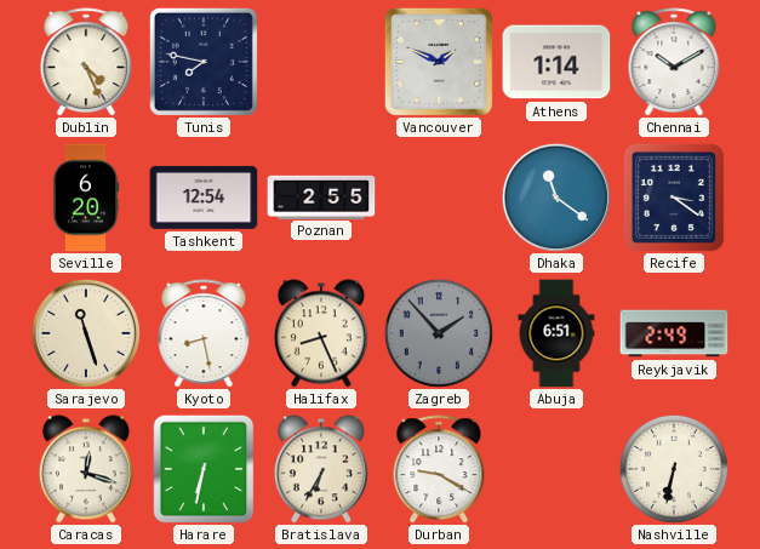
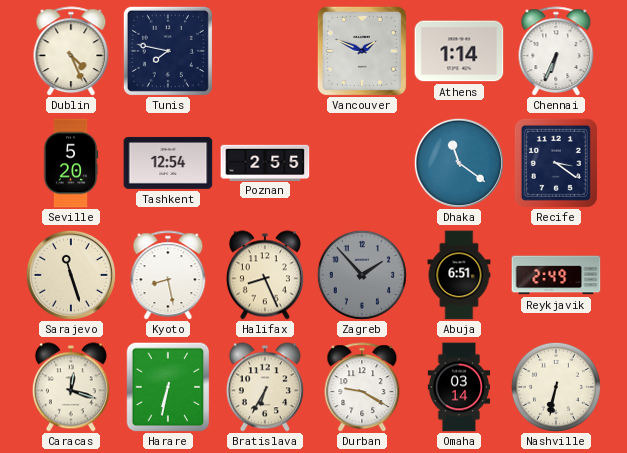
Chennai: 10:10 -> 6:34
Seville: 6:20 -> 5:20
Omaha: none -> 03:14
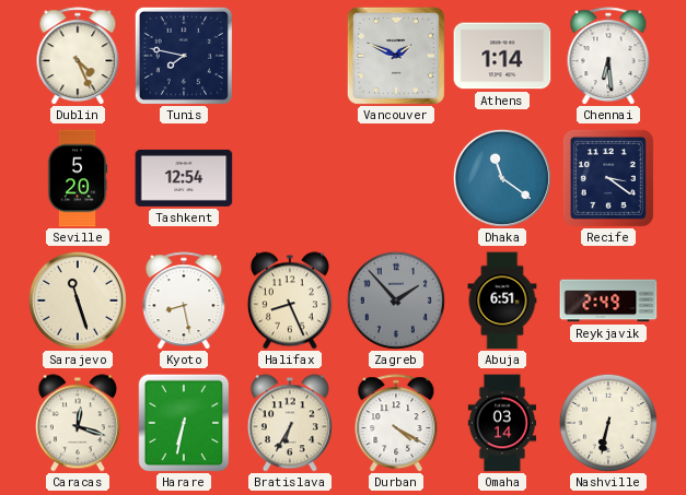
Chennai: 6:34 -> 6:29
Poznan: 2:55 -> none
Durban: 9:20 -> 4:20
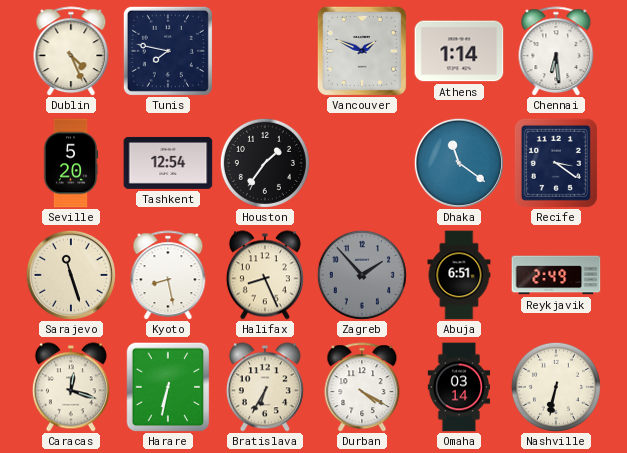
Houston: none -> 1:36
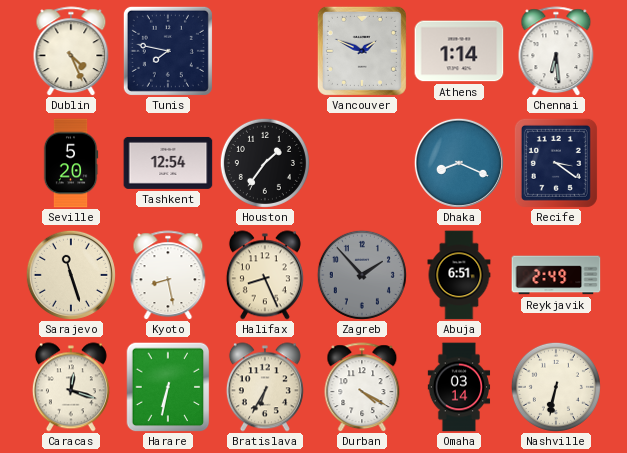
Dhaka: 11:21 -> 8:19
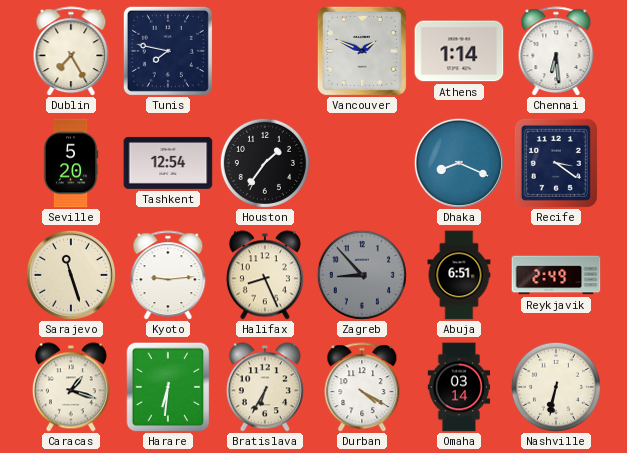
Dublin: 4:26 -> 7:25
Kyoto: 8:28 -> 9:14
Zagreb: 1:53 -> 8:53
Caracas: 12:18 -> 1:18
Harare: 6:32 -> 6:31
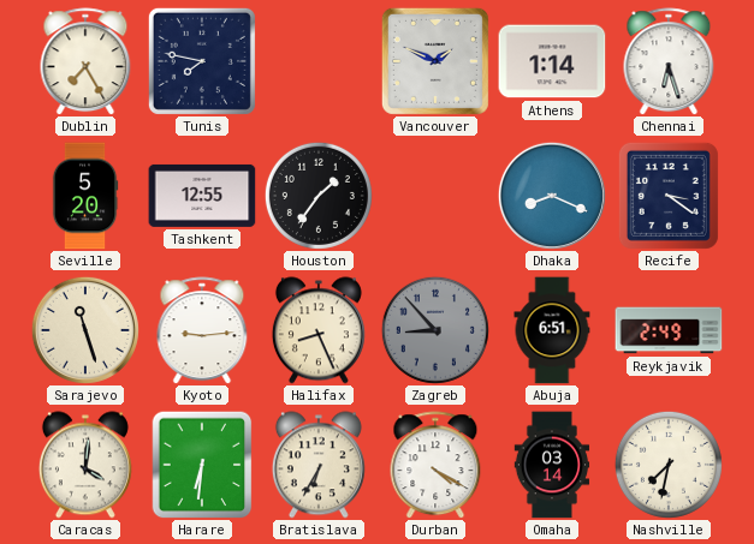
Chennai: 6:29 -> 6:27
Tashkent: 12:54 -> 12:55
Caracas: 1:18 -> 4:01
Nashville: 6:32 -> 7:32
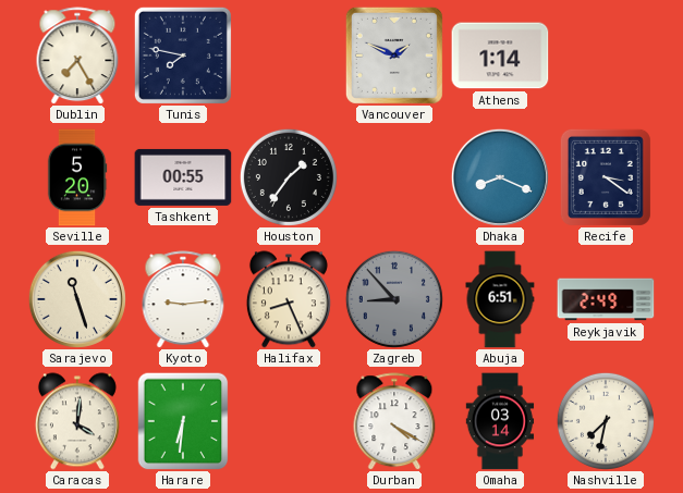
Chennai: 6:27 -> none
Tashkent: 12:55 -> 00:55
Bratislava: 6:35 -> none
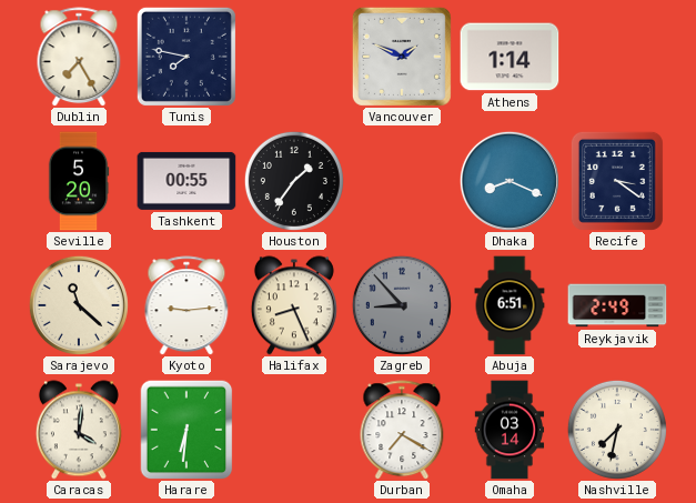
Sarajevo: 11:27 -> 11:22
Durban: 4:20 -> 7:20
